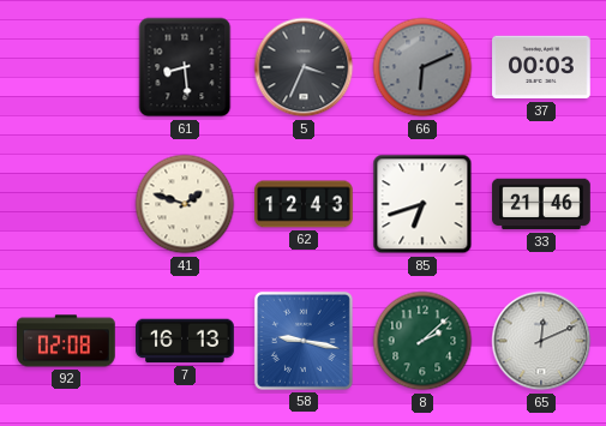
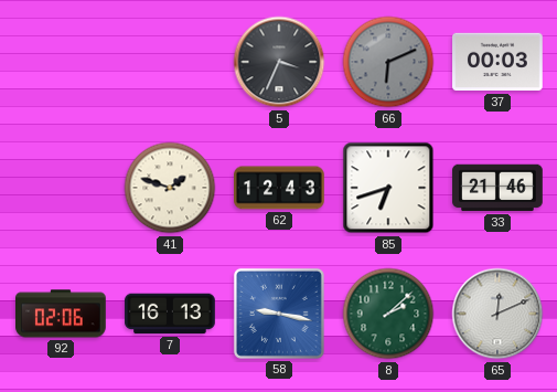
61: 8:29 -> none
92: 02:08 -> 02:06
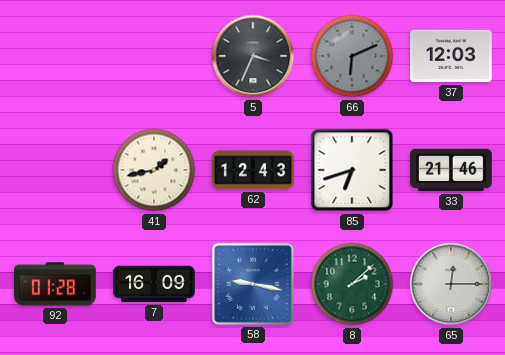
37: 00:03 -> 12:03
41: 1:48 -> 1:43
92: 02:06 -> 01:28
7: 16:13 -> 16:09
65: 12:11 -> 12:15
